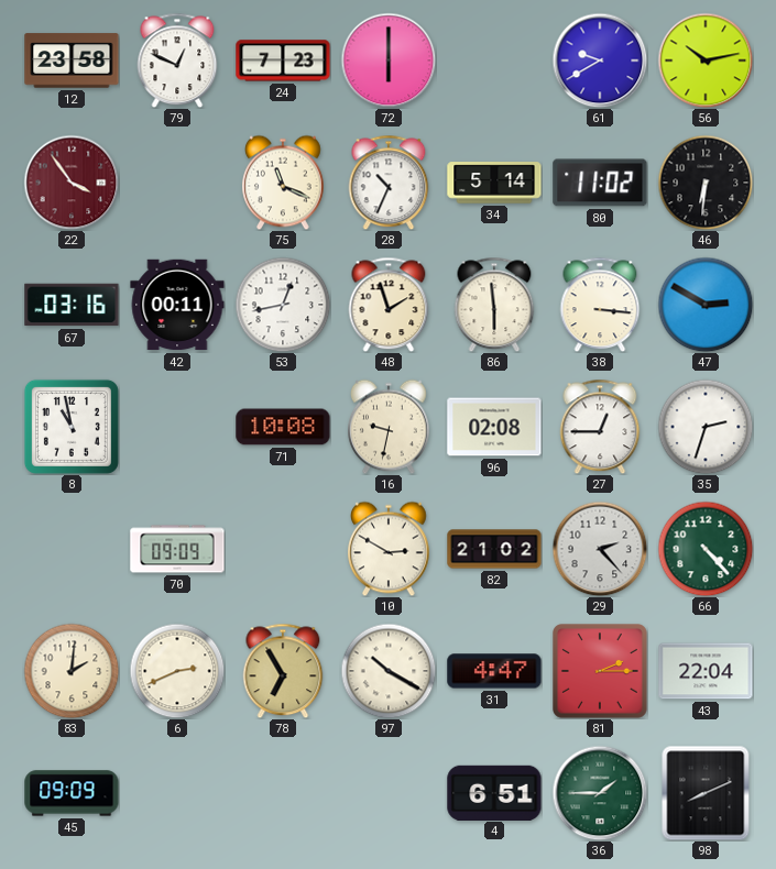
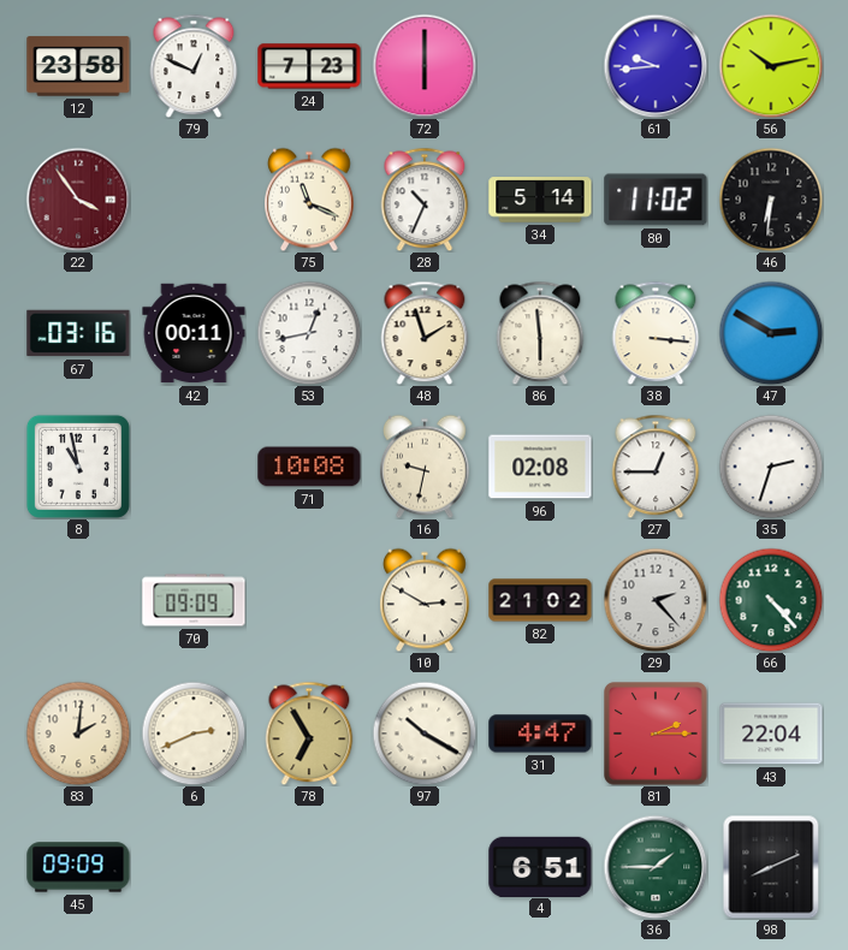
61: 9:40 -> 9:44
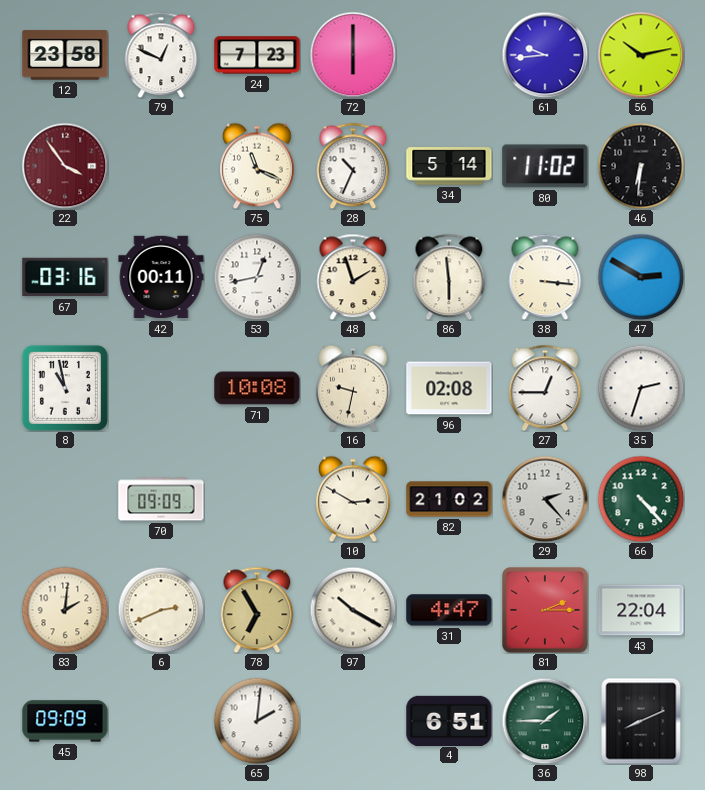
65: none -> 2:01
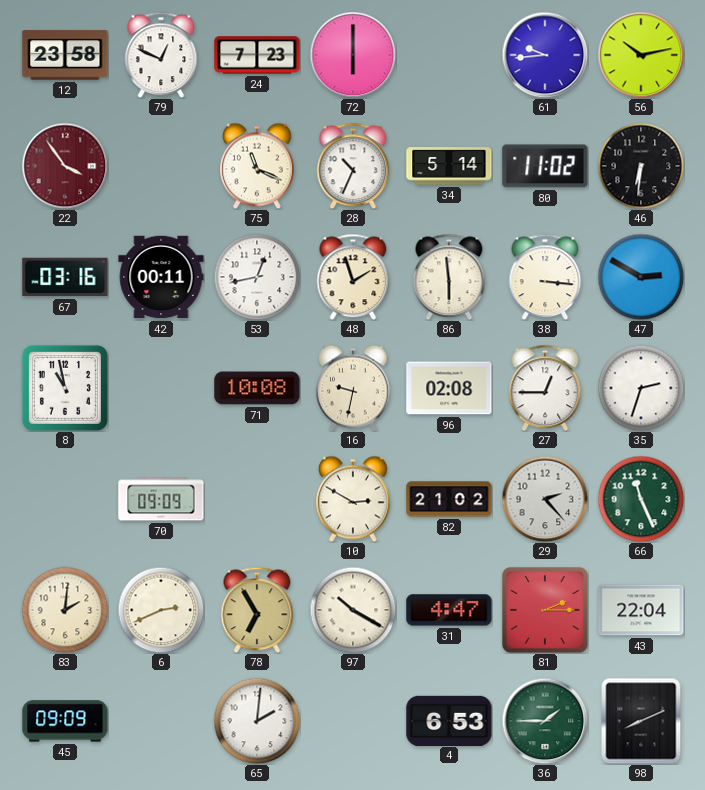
66: 4:23 -> 11:26
4: 6:51 -> 6:53
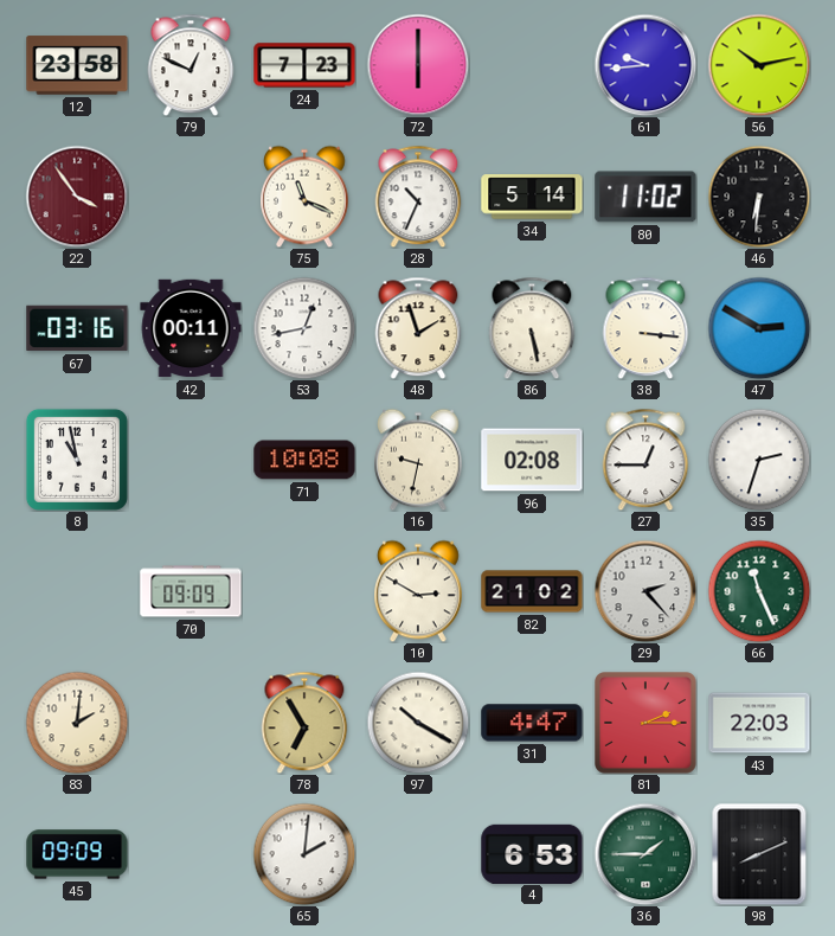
86: 5:59 -> 5:28
6: 2:41 -> none
43: 22:04 -> 22:03
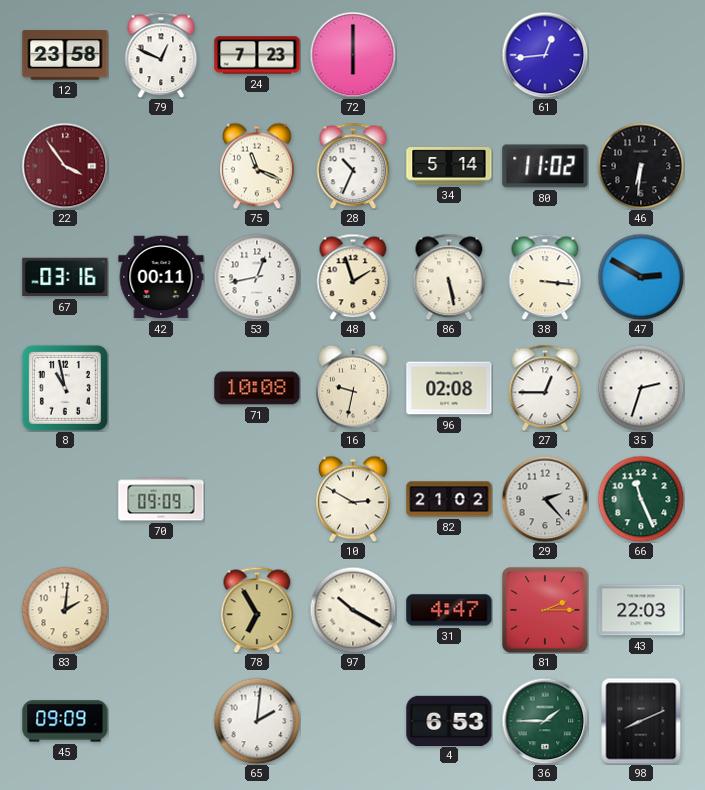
61: 9:44 -> 12:44
56: 10:13 -> none
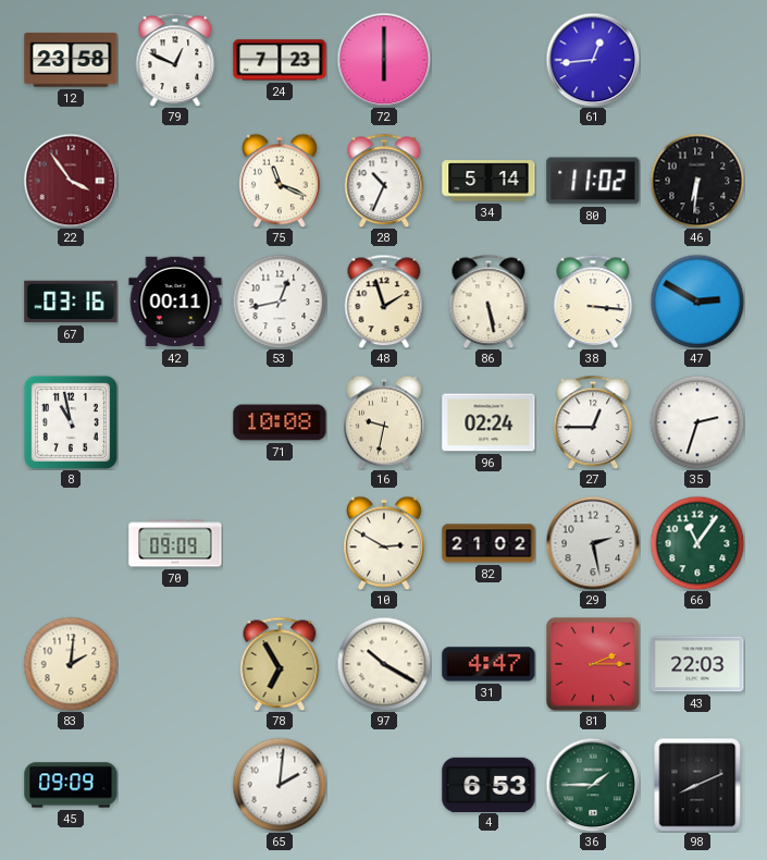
96: 02:08 -> 02:24
29: 2:23 -> 2:28
66: 11:26 -> 11:06
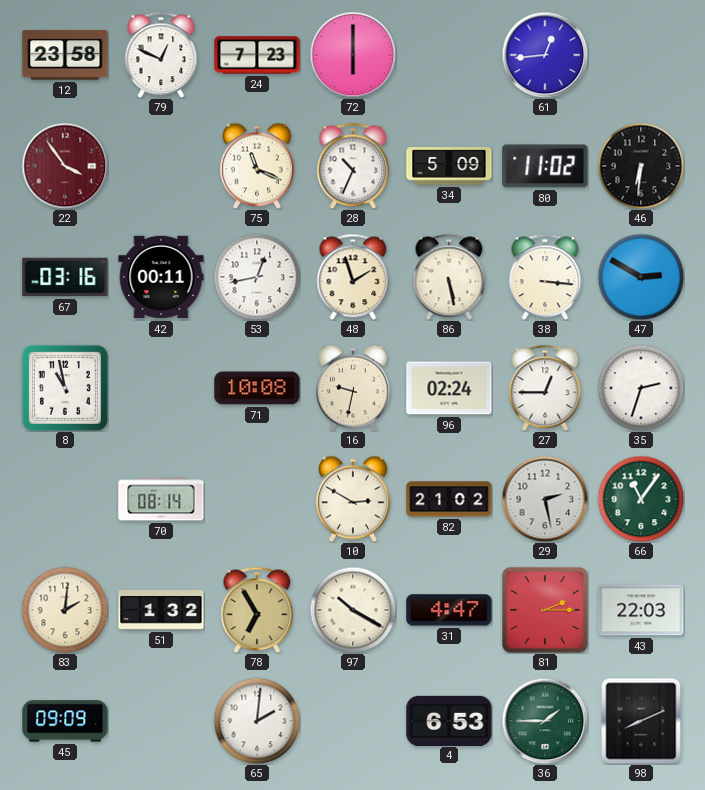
34: 5:14 -> 5:09
70: 09:09 -> 08:14
51: none -> 1:32
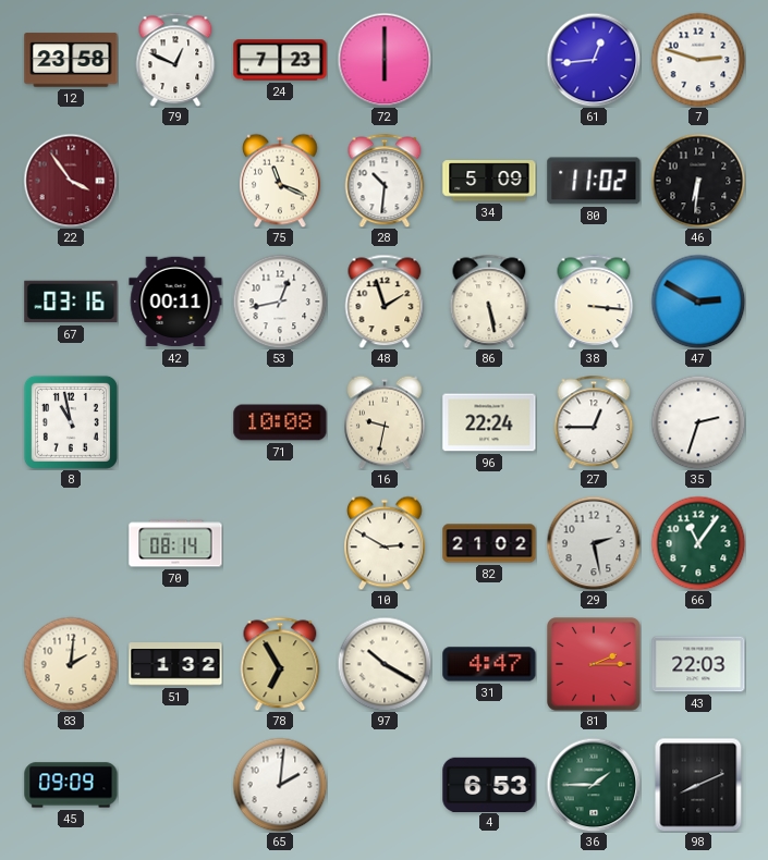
7: none -> 2:48
28: 10:34 -> 10:31
96: 02:24 -> 22:24
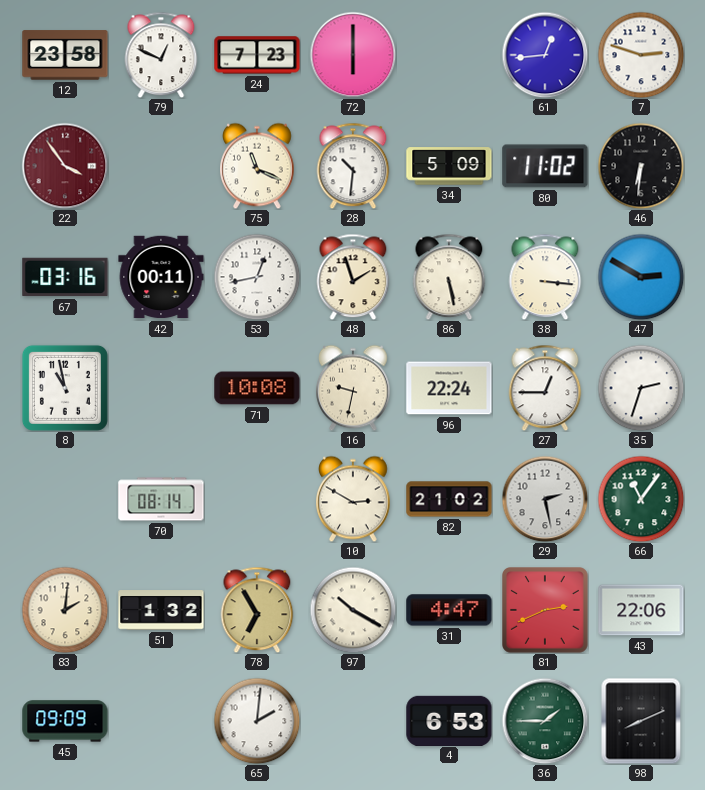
81: 2:15 -> 2:41
43: 22:03 -> 22:06
